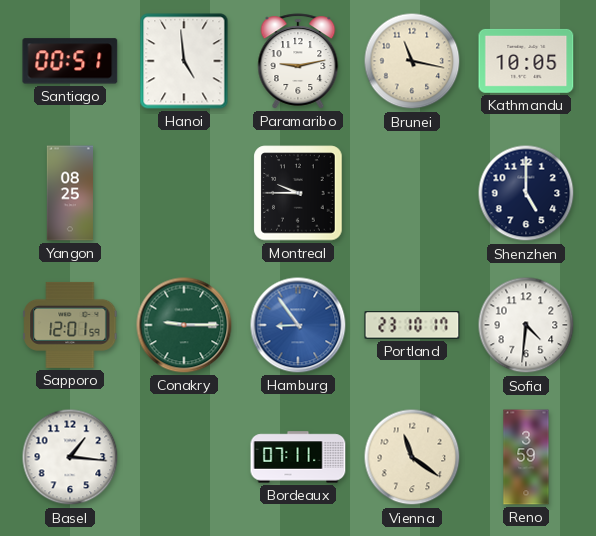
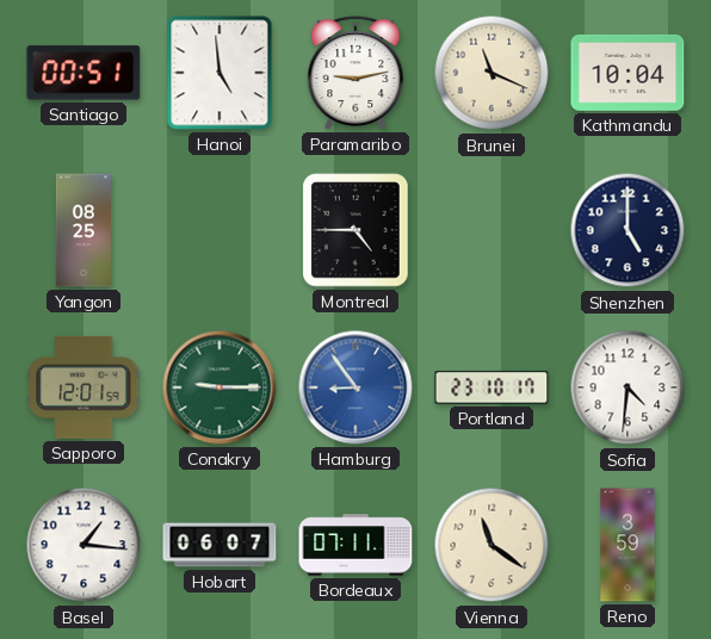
Brunei: 11:17 -> 11:19
Kathmandu: 10:05 -> 10:04
Montreal: 9:45 -> 4:45
Hobart: none -> 06:07
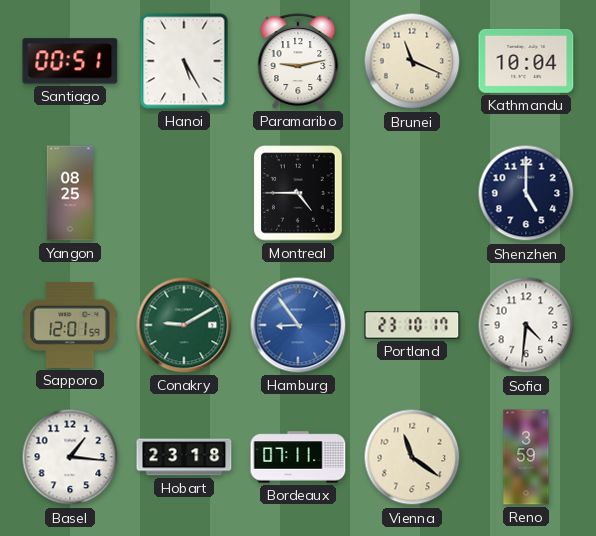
Hanoi: 4:59 -> 5:25
Conakry: 9:15 -> 9:10
Hobart: 06:07 -> 23:18
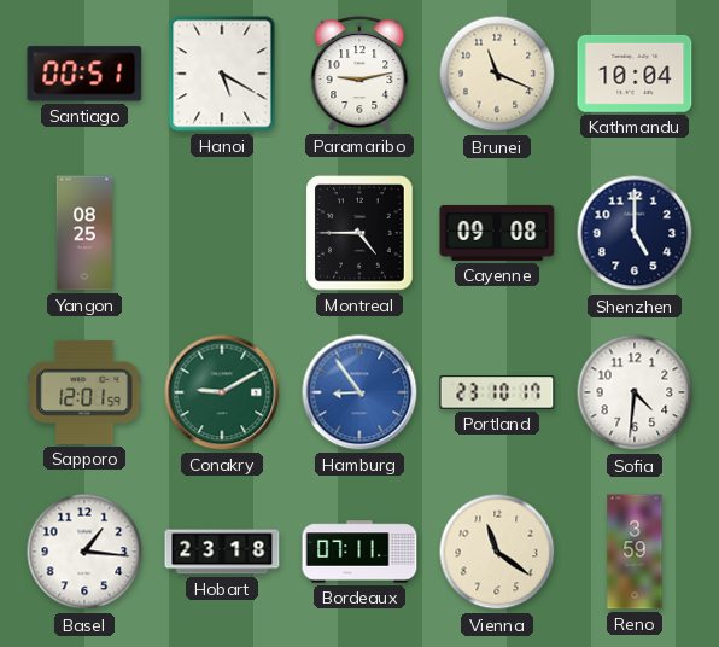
Hanoi: 5:25 -> 5:20
Cayenne: none -> 09:08
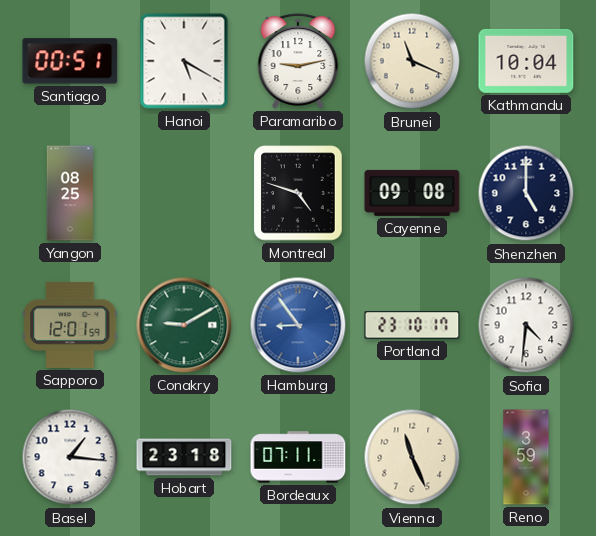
Montreal: 4:45 -> 4:48
Vienna: 11:21 -> 11:26
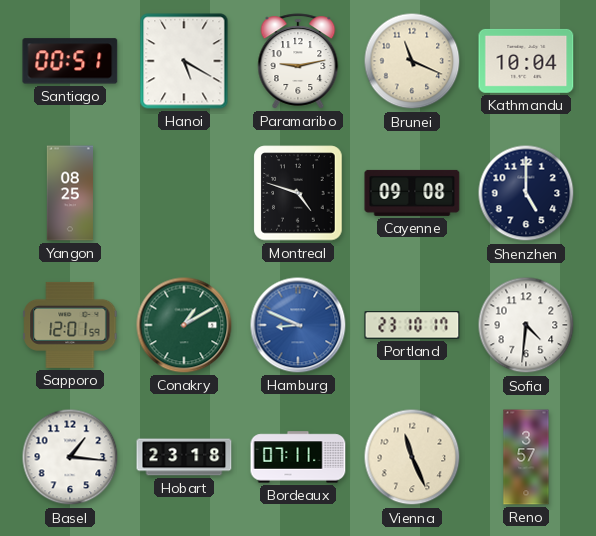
Conakry: 9:10 -> 1:10
Hamburg: 8:54 -> 8:49
Reno: 3:59 -> 3:57
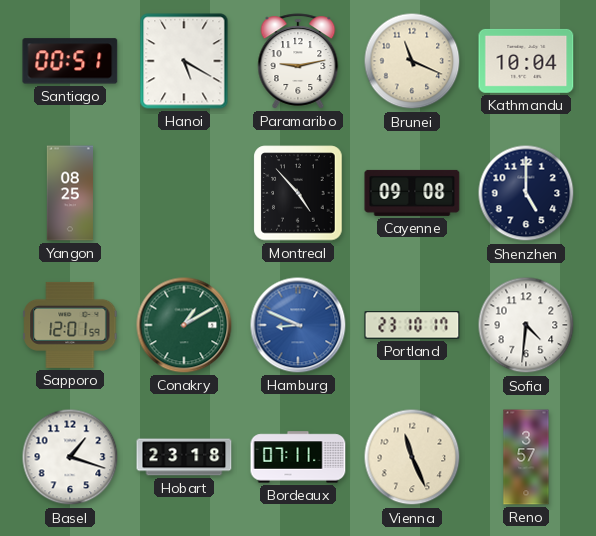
Montreal: 4:48 -> 4:53
Basel: 1:16 -> 1:18
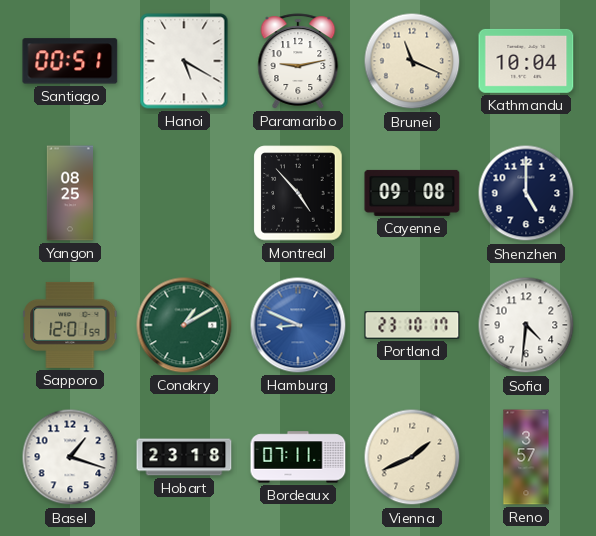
Vienna: 11:26 -> 1:41
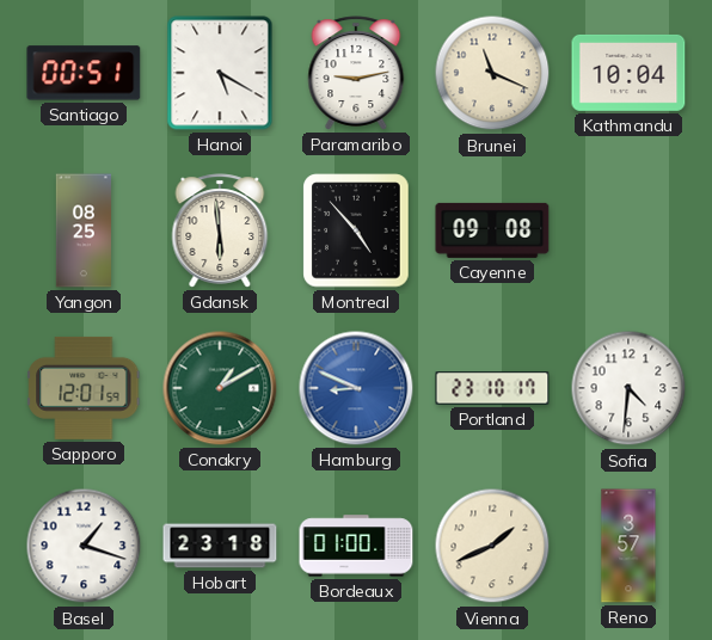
Gdansk: none -> 5:59
Shenzhen: 5:00 -> none
Bordeaux: 07:11 -> 01:00
